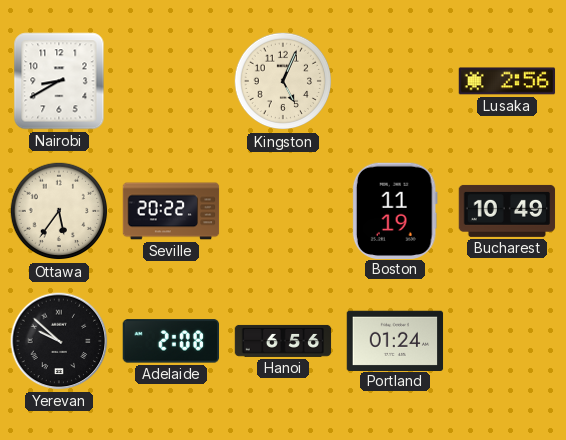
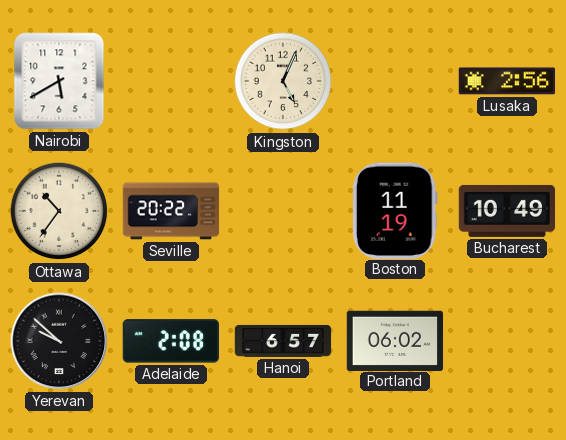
Nairobi: 8:40 -> 5:40
Ottawa: 5:36 -> 10:36
Hanoi: 6:56 -> 6:57
Portland: 01:24 -> 06:02
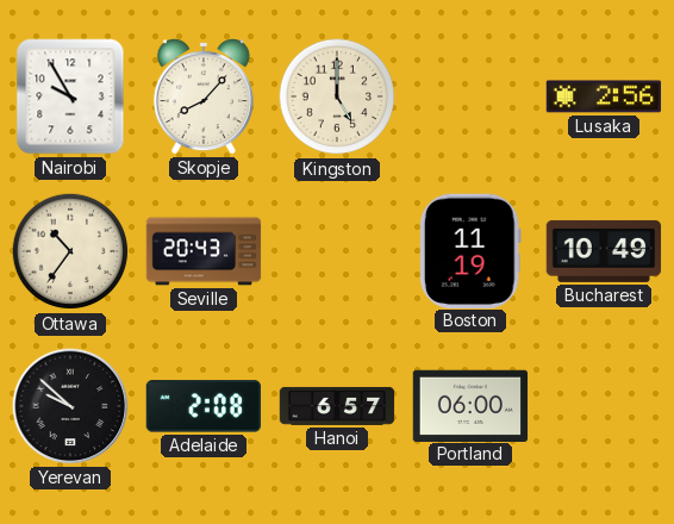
Nairobi: 5:40 -> 9:55
Skopje: none -> 8:07
Kingston: 5:04 -> 5:00
Seville: 20:22 -> 20:43
Portland: 06:02 -> 06:00
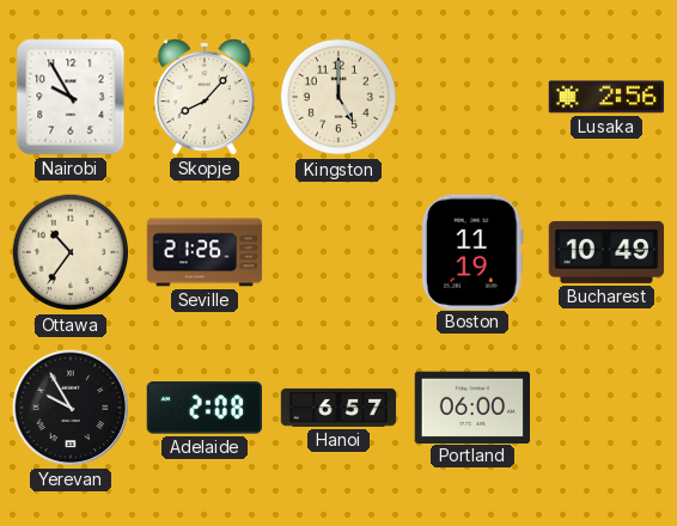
Seville: 20:43 -> 21:26
Yerevan: 9:52 -> 9:55
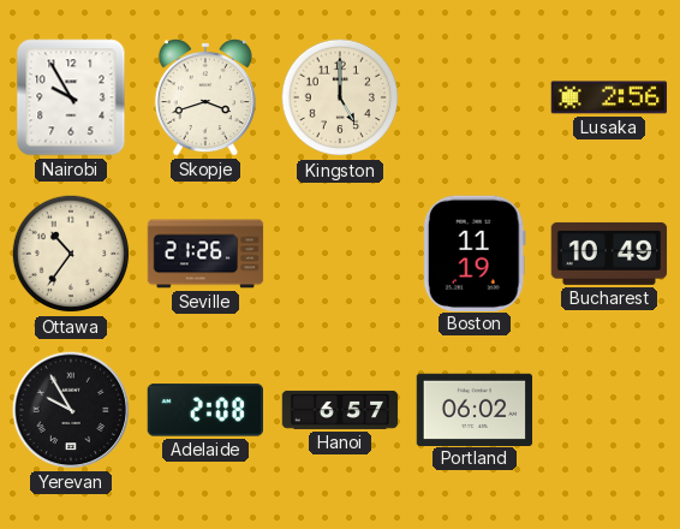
Skopje: 8:07 -> 3:42
Portland: 06:00 -> 06:02
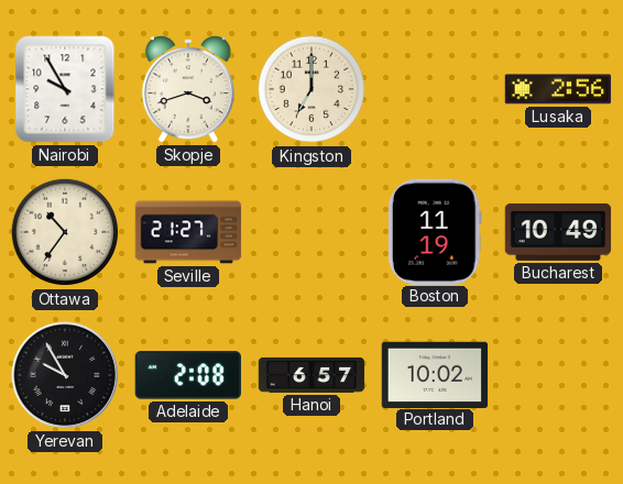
Kingston: 5:00 -> 7:00
Seville: 21:26 -> 21:27
Portland: 06:02 -> 10:02
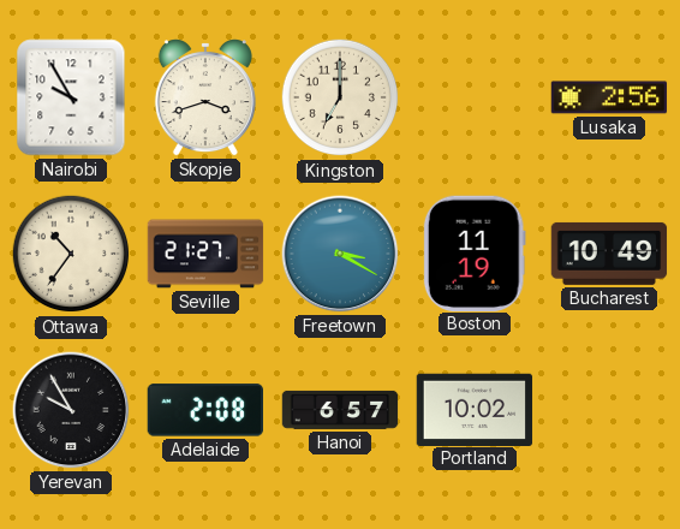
Freetown: none -> 3:20
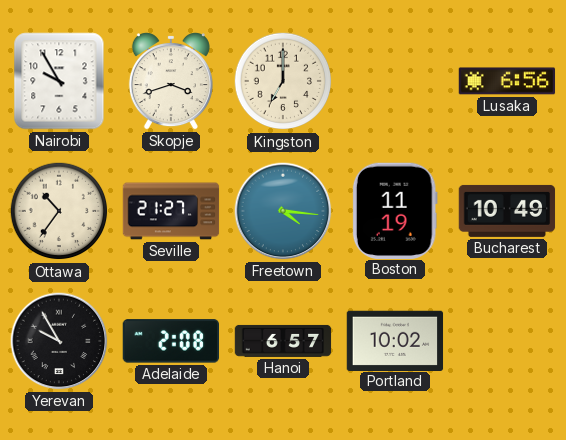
Lusaka: 2:56 -> 6:56
Freetown: 3:20 -> 4:16
